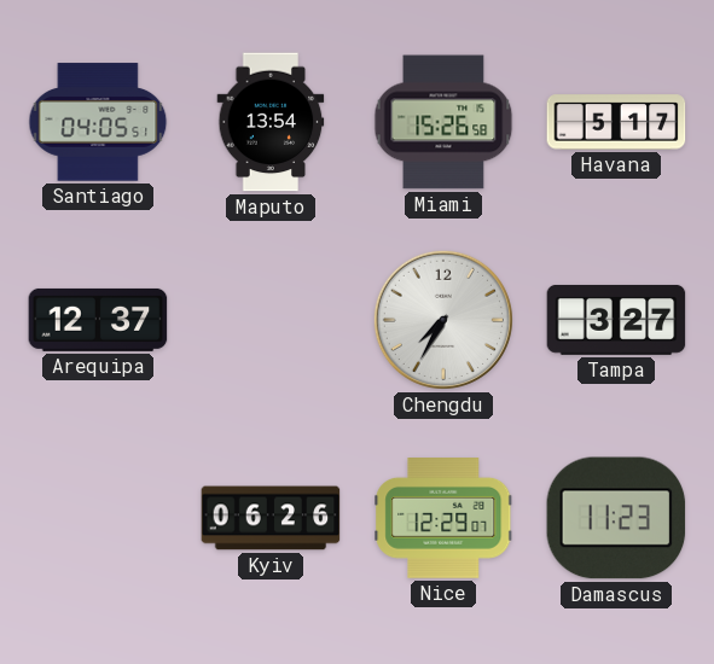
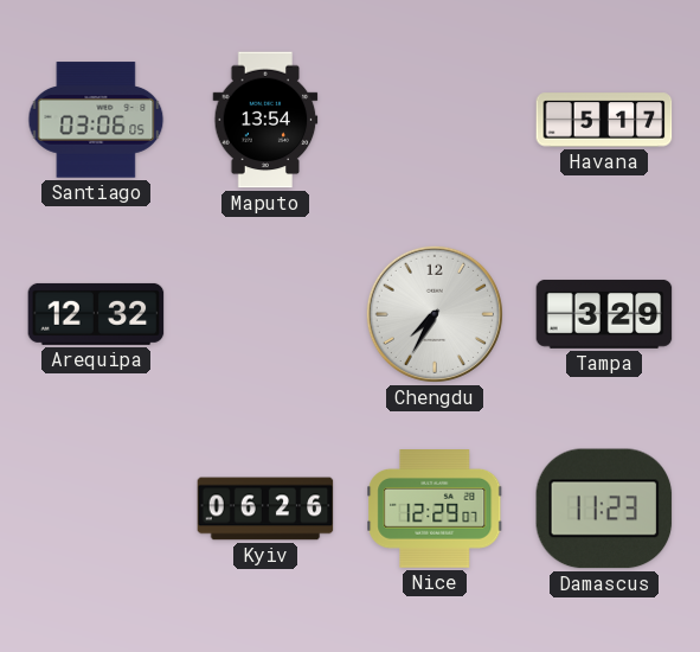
Santiago: 04:05 -> 03:06
Miami: 15:26 -> none
Arequipa: 12:37 -> 12:32
Tampa: 3:27 -> 3:29
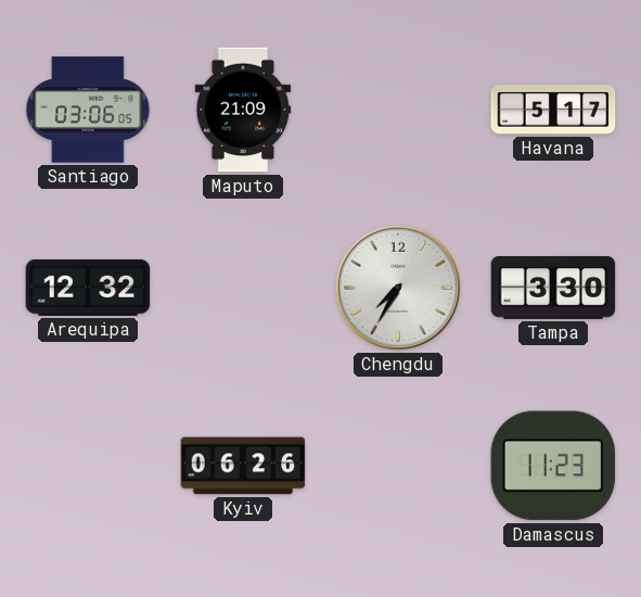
Maputo: 13:54 -> 21:09
Tampa: 3:29 -> 3:30
Nice: 12:29 -> none
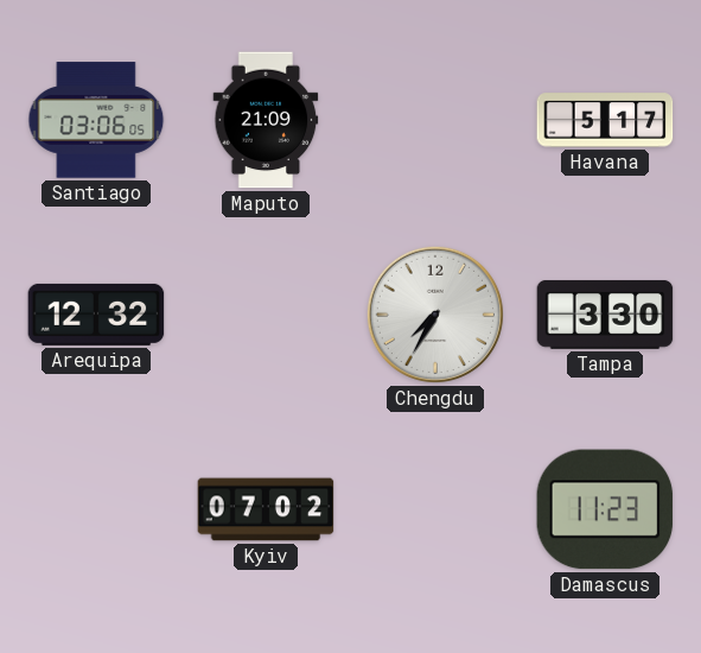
Kyiv: 06:26 -> 07:02
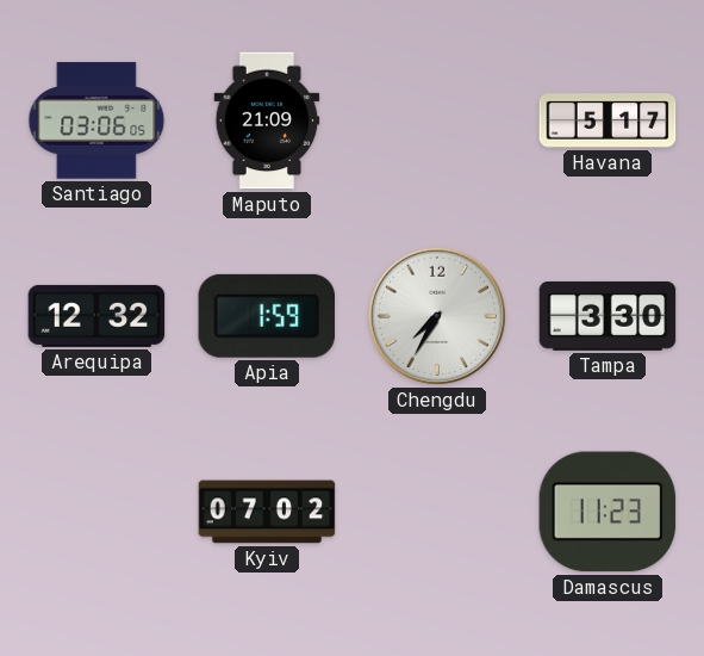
Apia: none -> 1:59
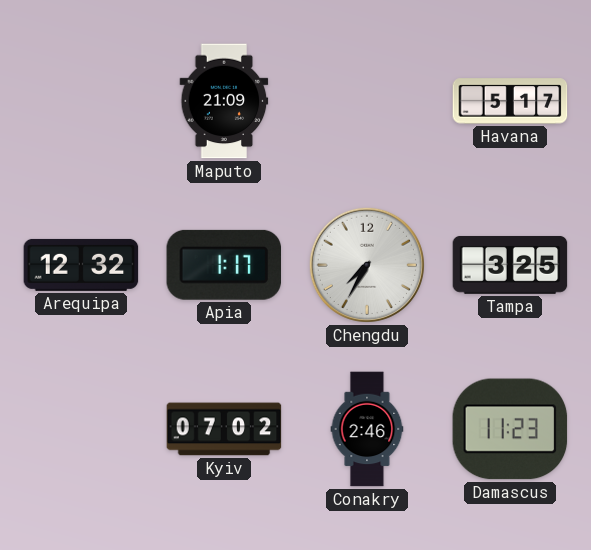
Santiago: 03:06 -> none
Apia: 1:59 -> 1:17
Tampa: 3:30 -> 3:25
Conakry: none -> 2:46
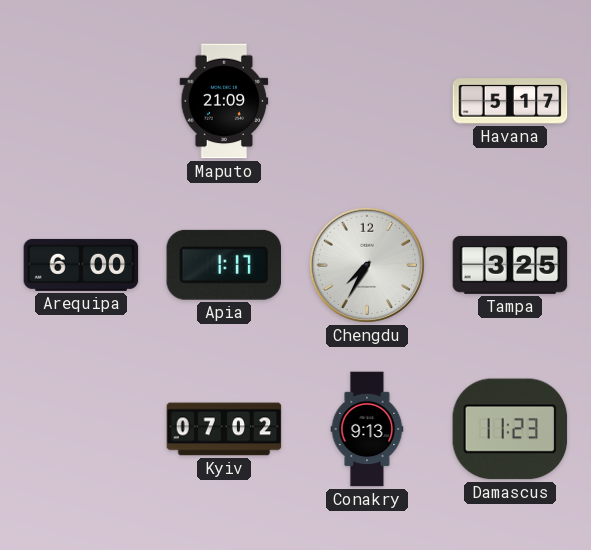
Arequipa: 12:32 -> 6:00
Conakry: 2:46 -> 9:13
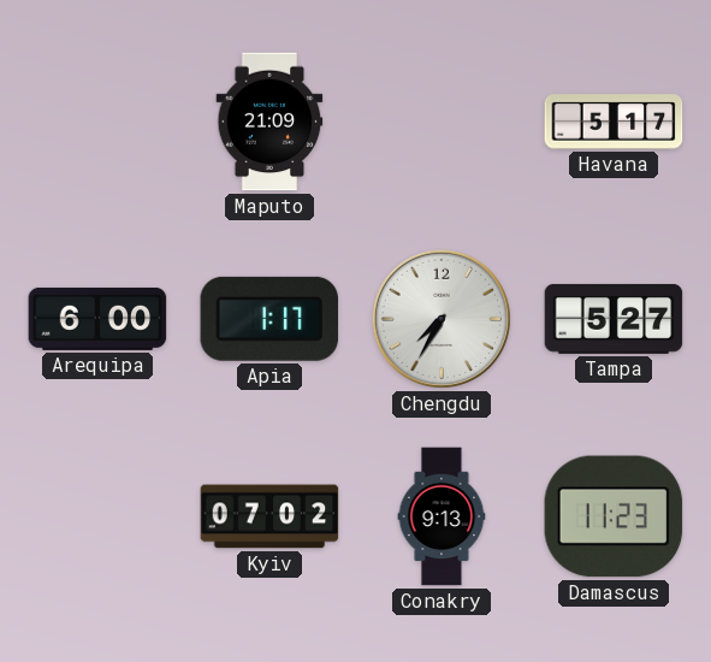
Tampa: 3:25 -> 5:27
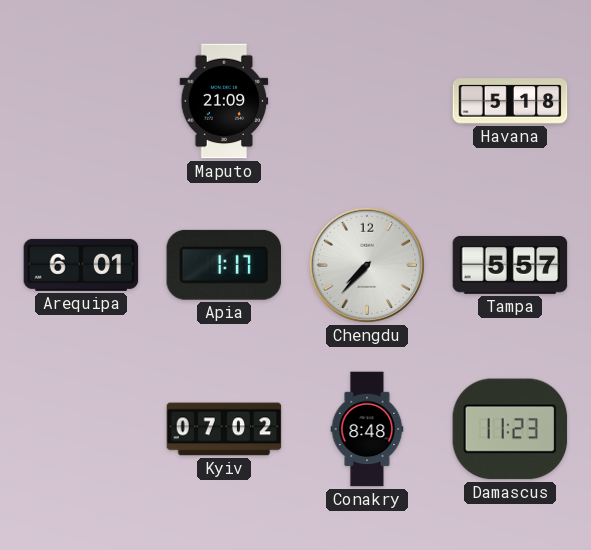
Havana: 5:17 -> 5:18
Arequipa: 6:00 -> 6:01
Chengdu: 7:35 -> 7:37
Tampa: 5:27 -> 5:57
Conakry: 9:13 -> 8:48
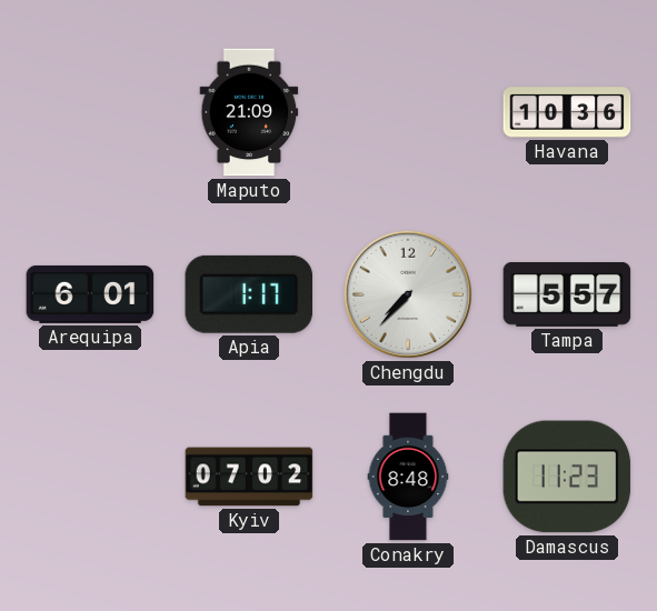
Havana: 5:18 -> 10:36
